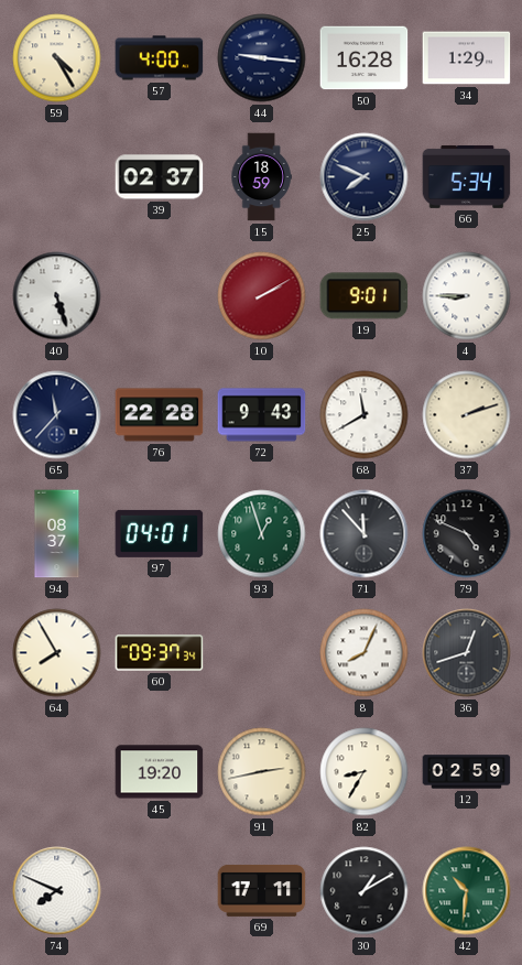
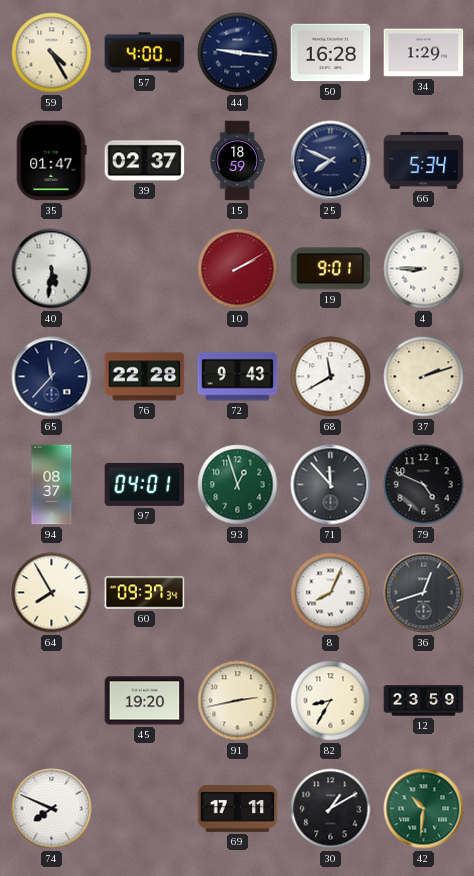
35: none -> 01:47
40: 5:27 -> 5:31
12: 02:59 -> 23:59
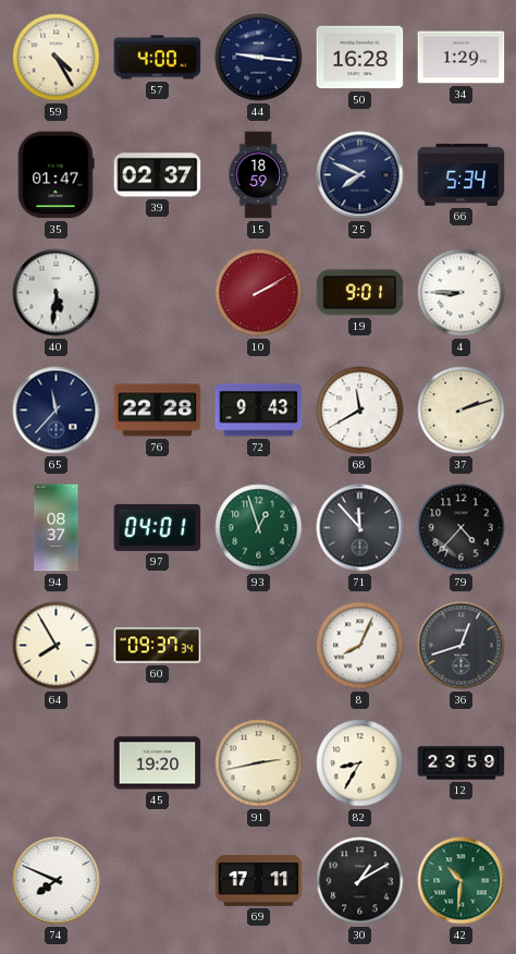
79: 4:49 -> 4:37
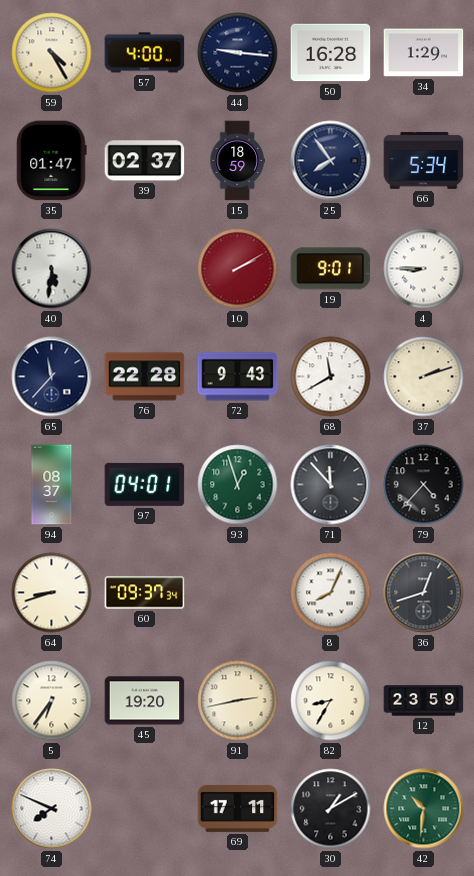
25: 7:49 -> 7:54
64: 7:55 -> 8:42
5: none -> 6:36
